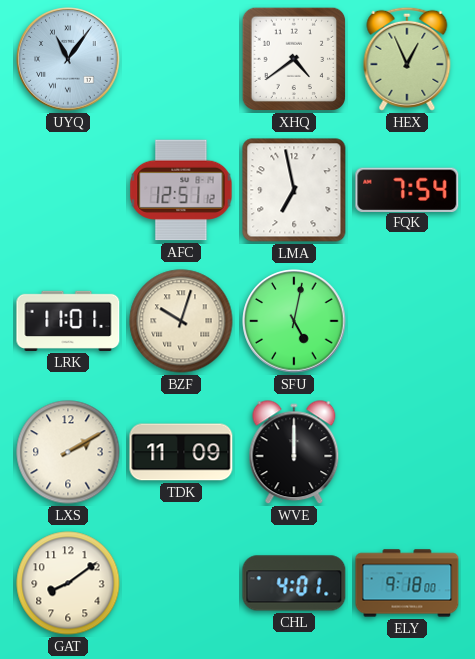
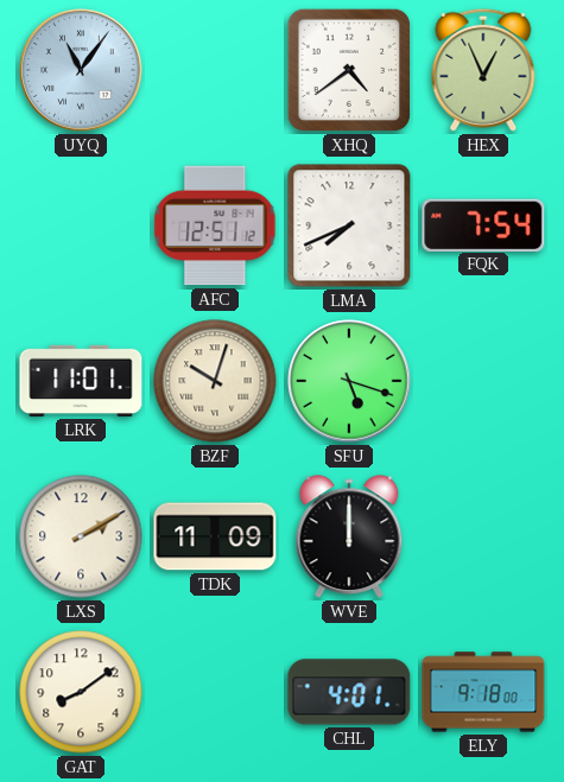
LMA: 6:58 -> 7:41
SFU: 5:02 -> 5:18
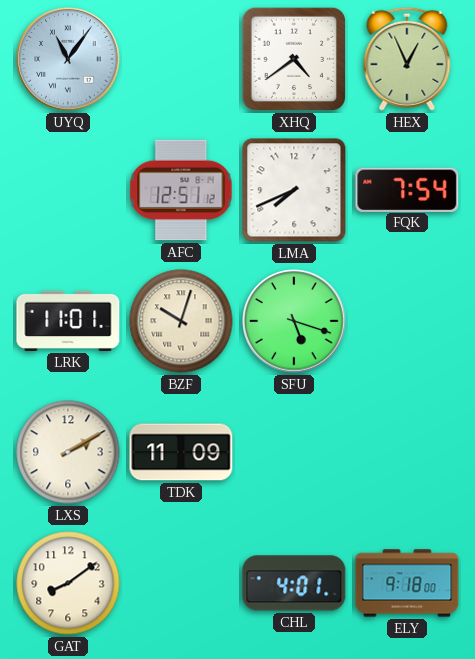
WVE: 12:00 -> none
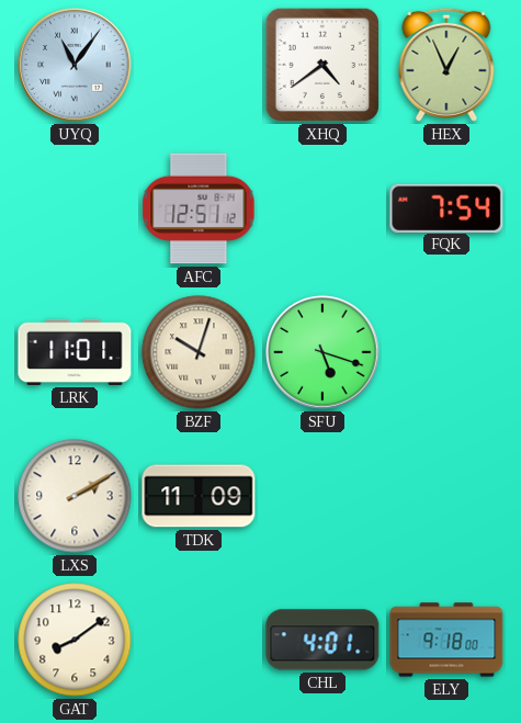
LMA: 7:41 -> none
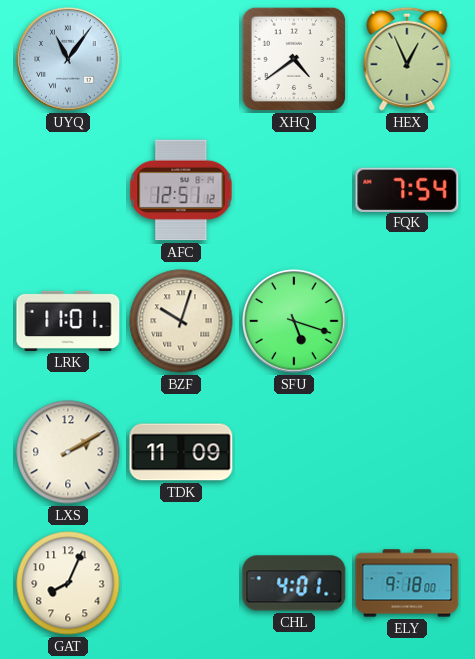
GAT: 8:09 -> 8:04
